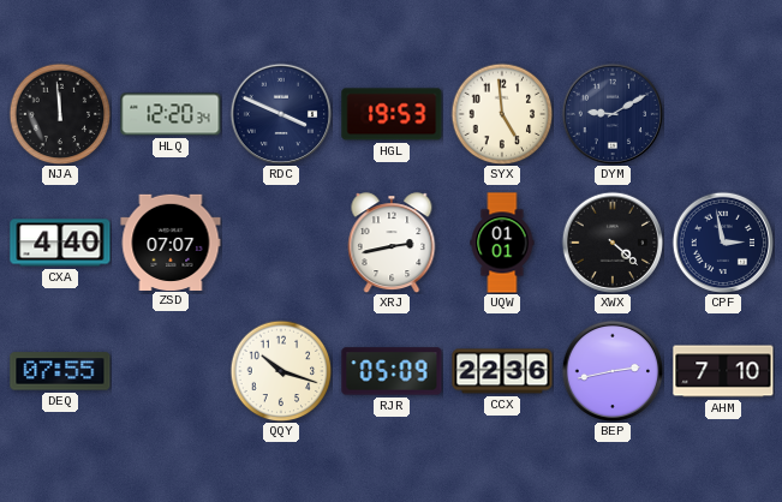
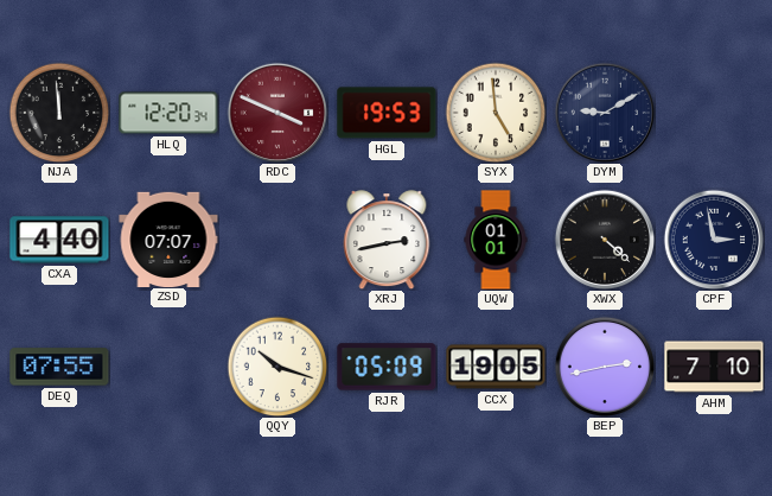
RDC dial: navy -> burgundy
CCX: 22:36 -> 19:05
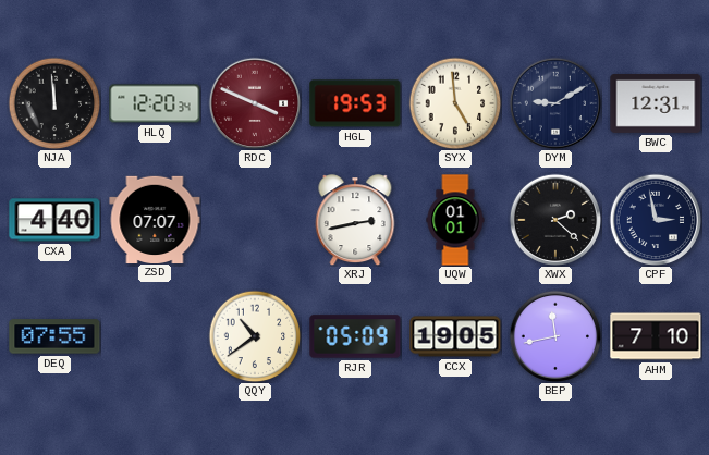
BWC: none -> 12:31
XWX: 4:22 -> 2:22
QQY: 10:18 -> 10:39
BEP: 2:43 -> 11:43
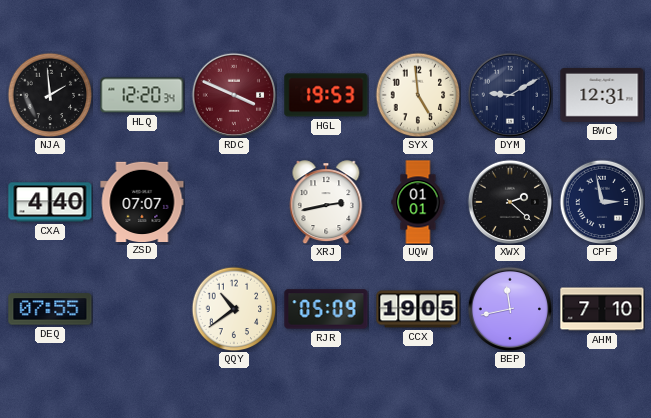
NJA: 11:59 -> 1:59
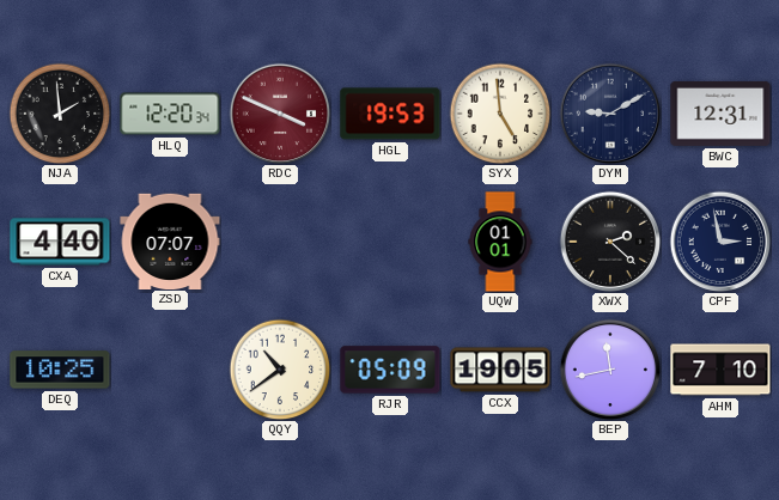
XRJ: 2:43 -> none
DEQ: 07:55 -> 10:25
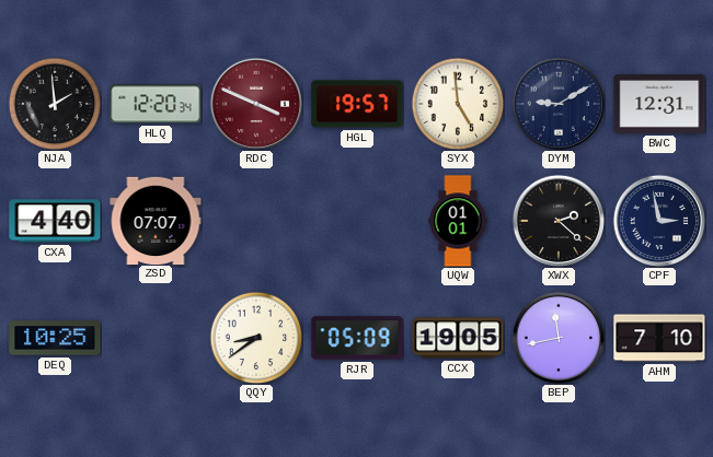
HGL: 19:53 -> 19:57
QQY: 10:39 -> 8:39
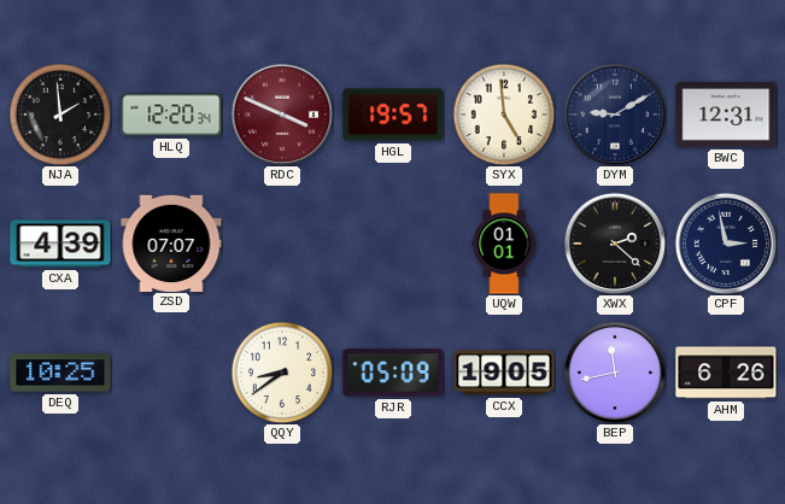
CXA: 4:40 -> 4:39
AHM: 7:10 -> 6:26
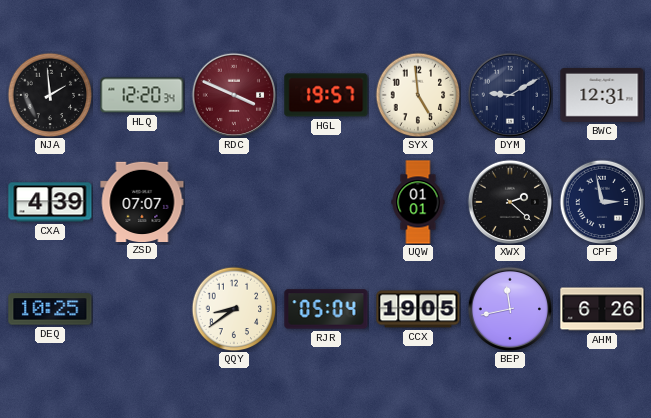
RJR: 05:09 -> 05:04
